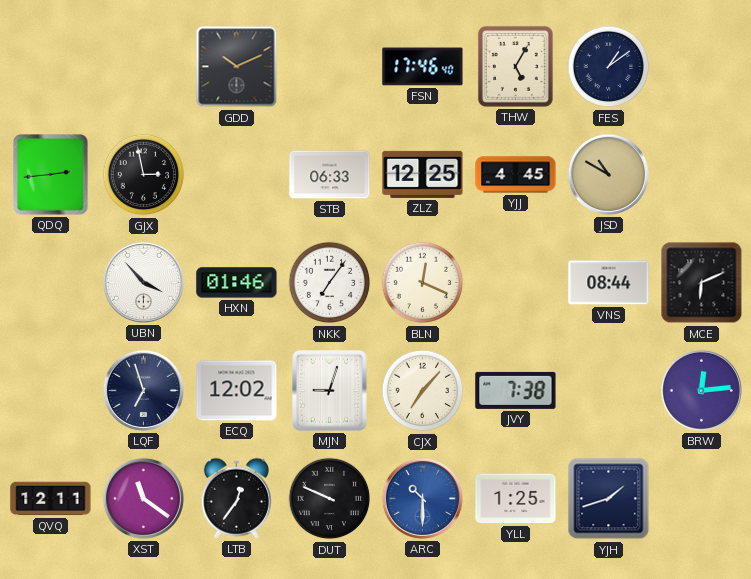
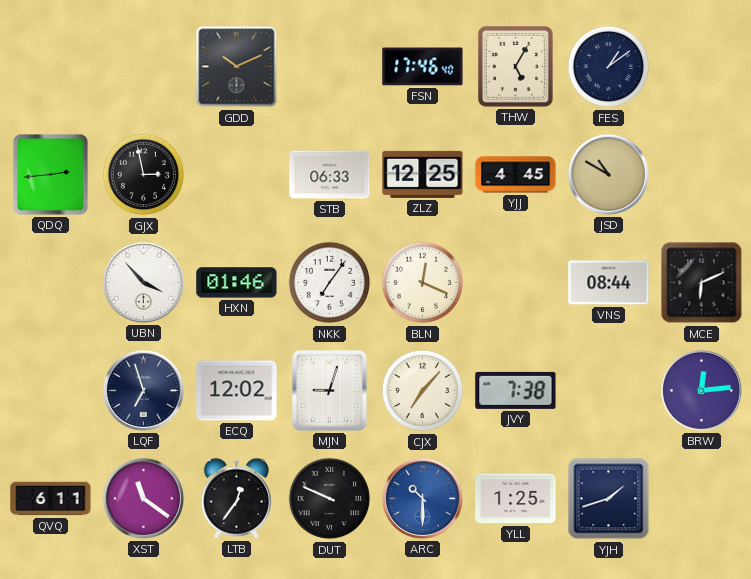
QVQ: 12:11 -> 6:11
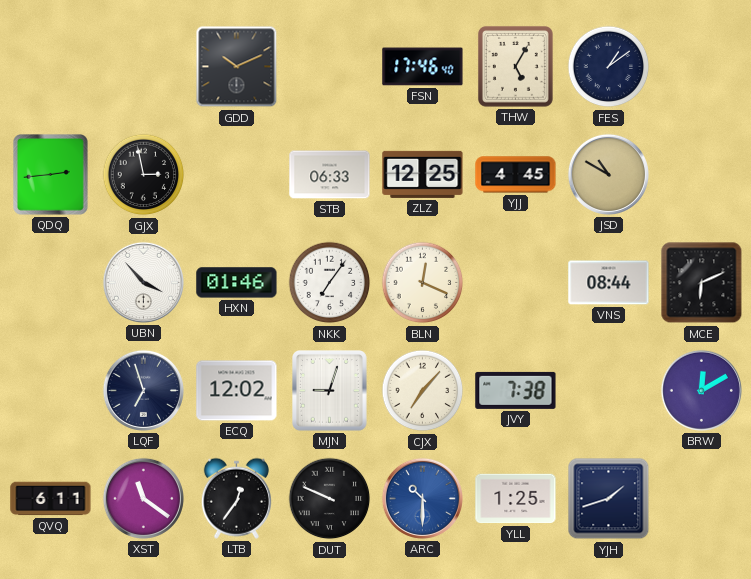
BRW: 12:14 -> 12:10
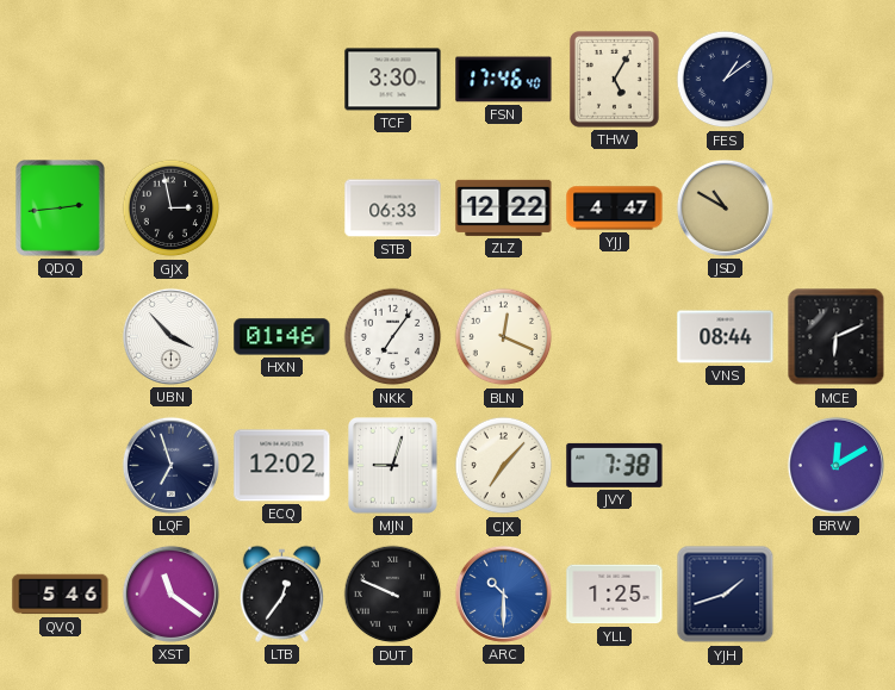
GDD: 10:11 -> none
TCF: none -> 3:30
ZLZ: 12:25 -> 12:22
YJJ: 4:45 -> 4:47
QVQ: 6:11 -> 5:46
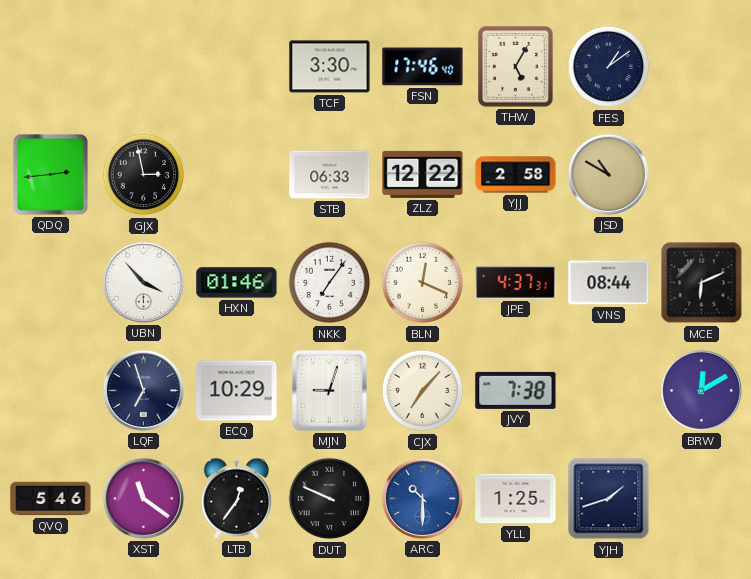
YJJ: 4:47 -> 2:58
JPE: none -> 4:37
ECQ: 12:02 -> 10:29
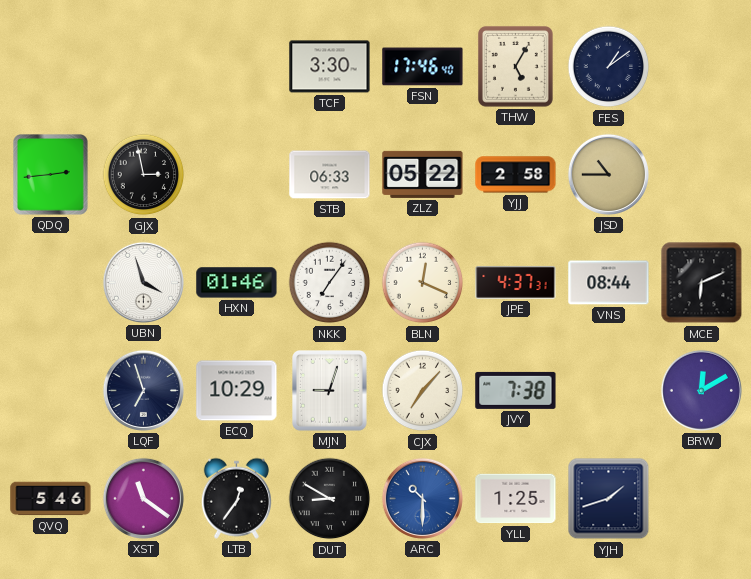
ZLZ: 12:22 -> 05:22
JSD: 10:50 -> 10:45
UBN: 3:53 -> 3:57
DUT: 9:49 -> 8:50
